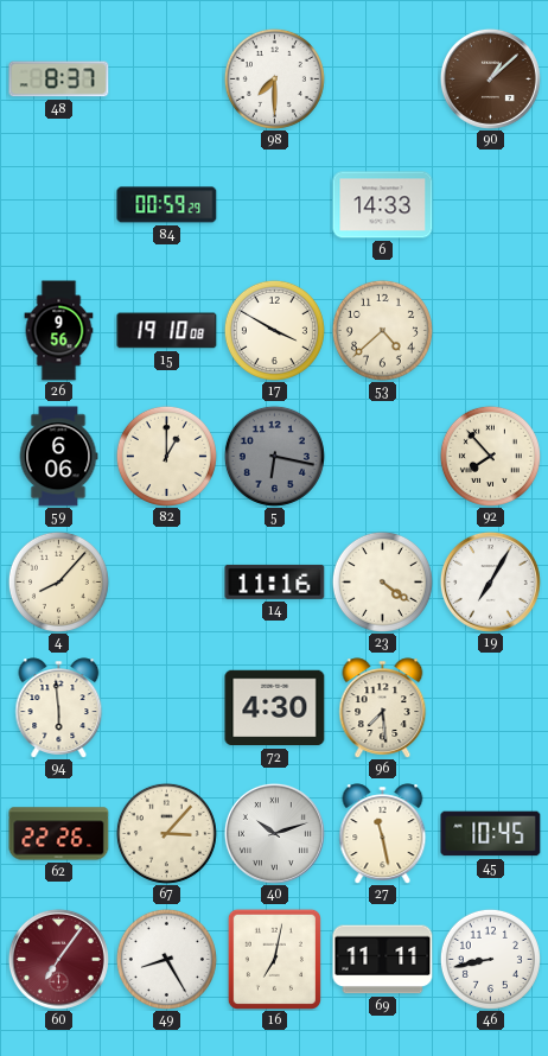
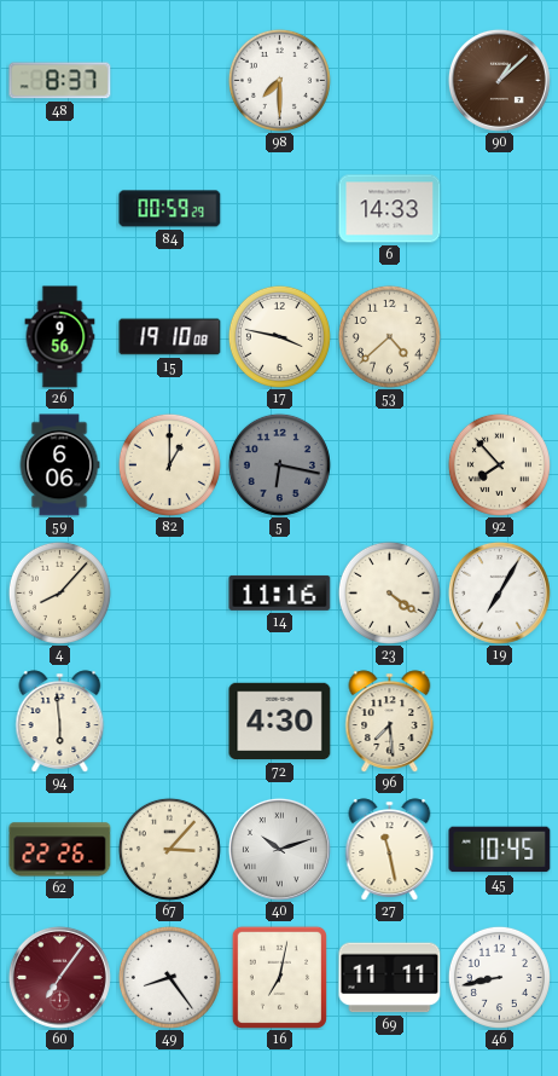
17: 3:50 -> 3:47
49: 8:25 -> 8:24
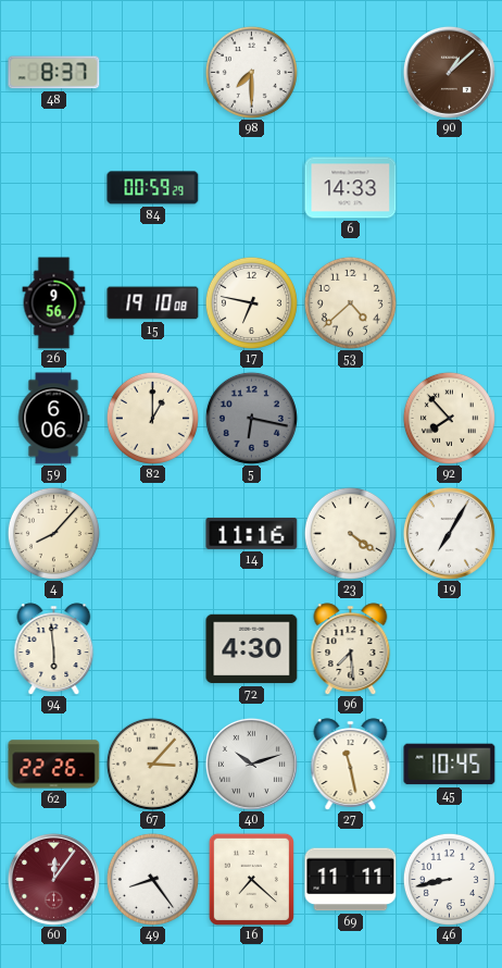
17: 3:47 -> 6:47
60: 7:06 -> 12:06
16: 7:02 -> 7:22
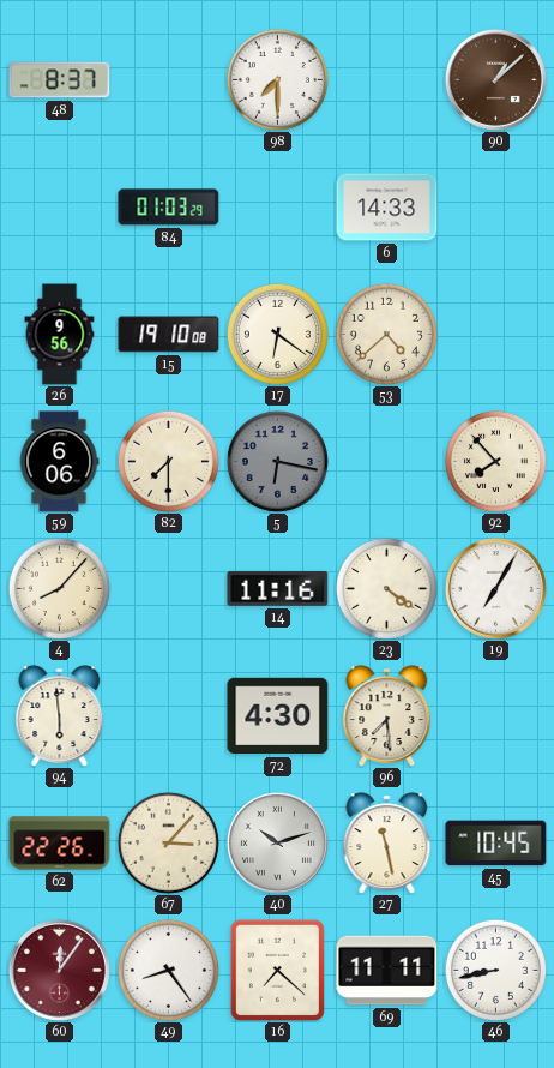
84: 00:59 -> 01:03
17: 6:47 -> 6:21
82: 1:00 -> 7:30
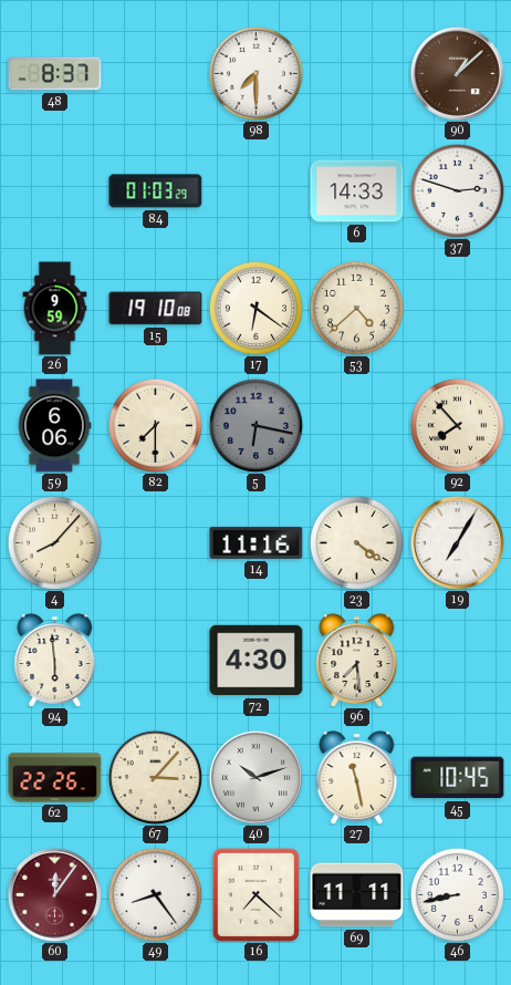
37: none -> 2:48
26: 9:56 -> 9:59
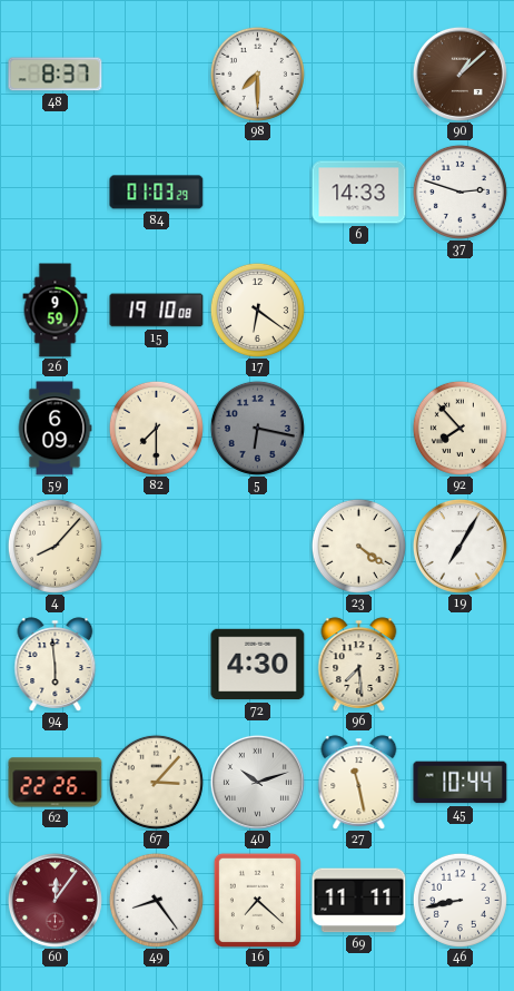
53: 4:38 -> none
59: 6:06 -> 6:09
14: 11:16 -> none
45: 10:45 -> 10:44
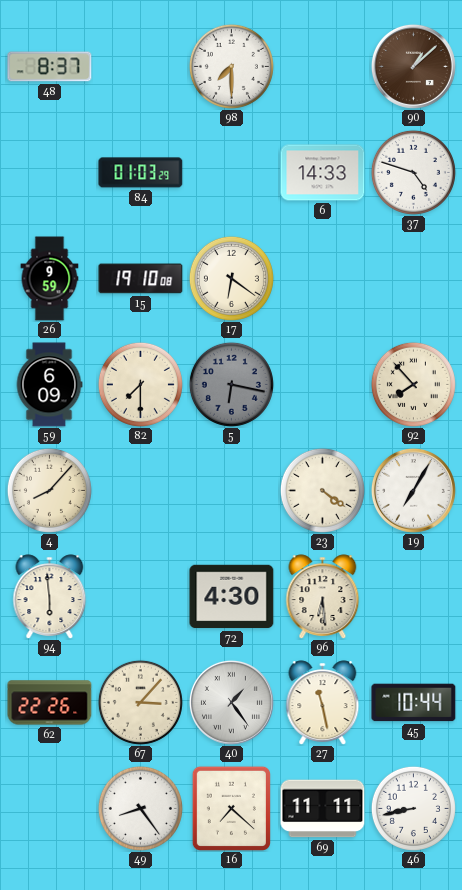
37: 2:48 -> 4:48
96: 7:29 -> 6:29
40: 10:12 -> 1:24
60: 12:06 -> none
